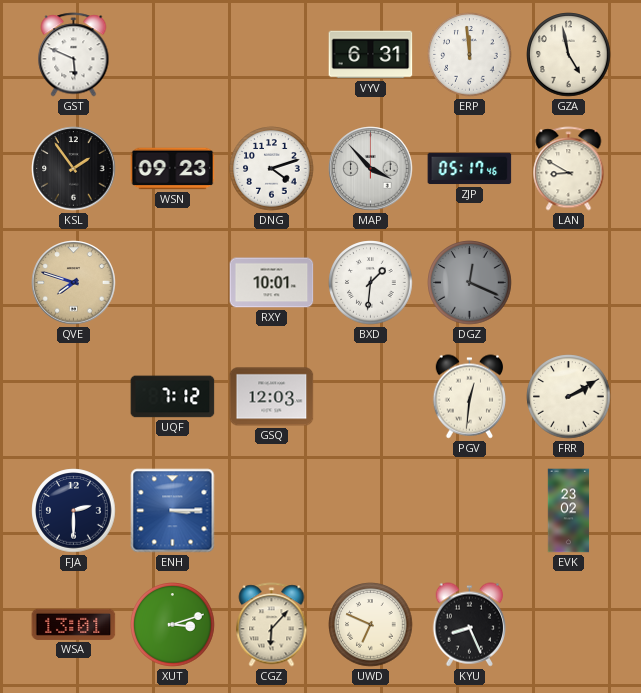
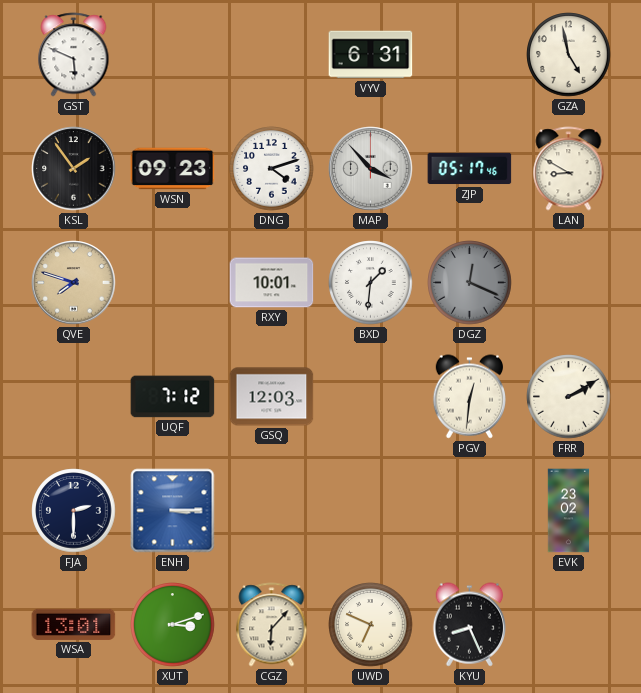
ERP: 11:59 -> none
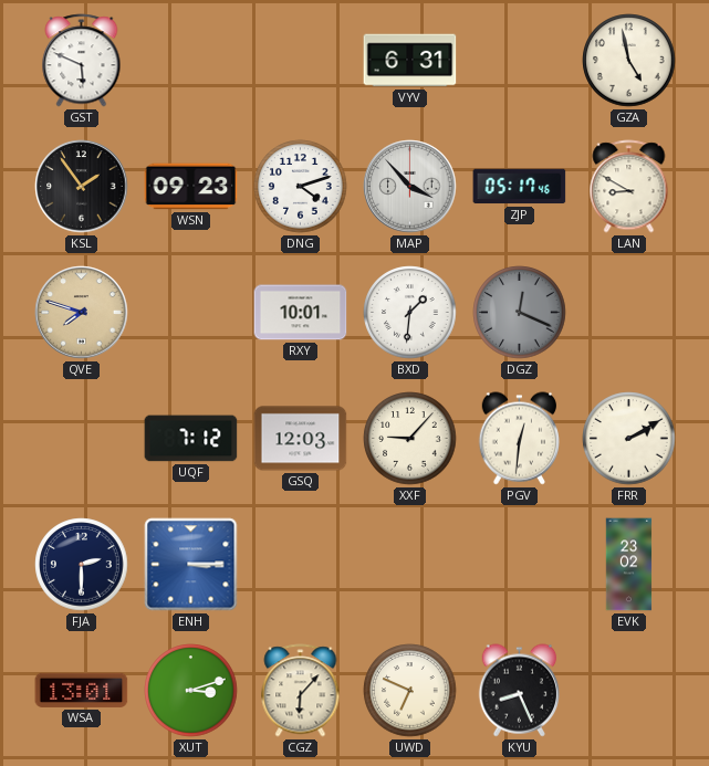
XXF: none -> 9:07
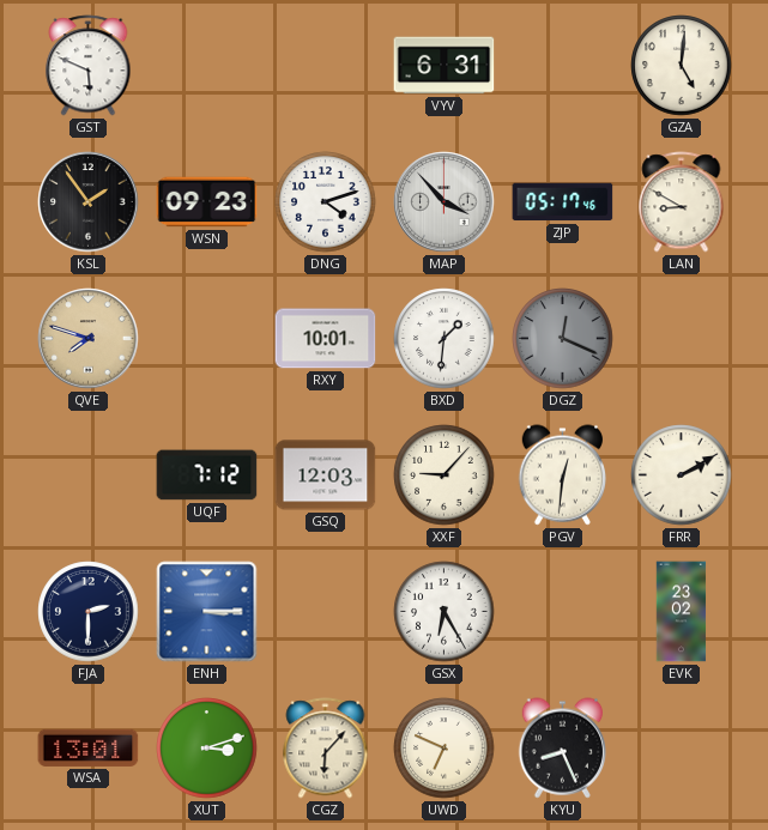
GZA: 4:58 -> 5:01
GSX: none -> 6:25
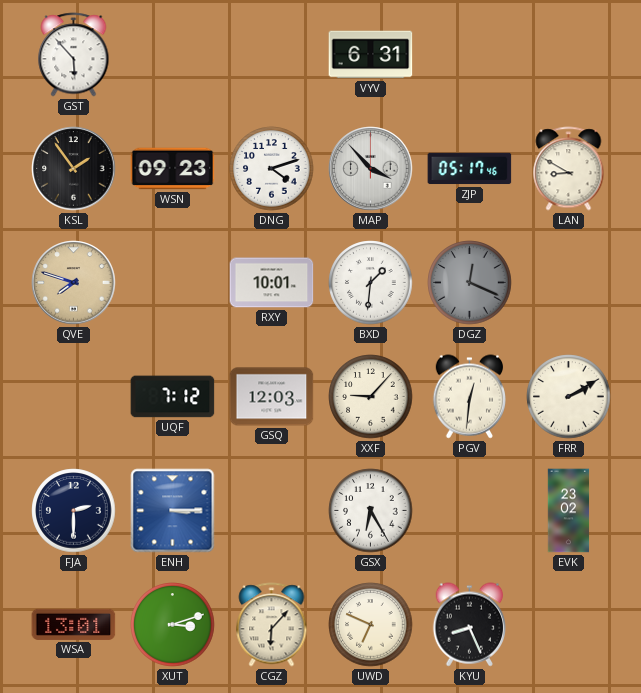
GST: 5:49 -> 5:53
GZA: 5:01 -> none
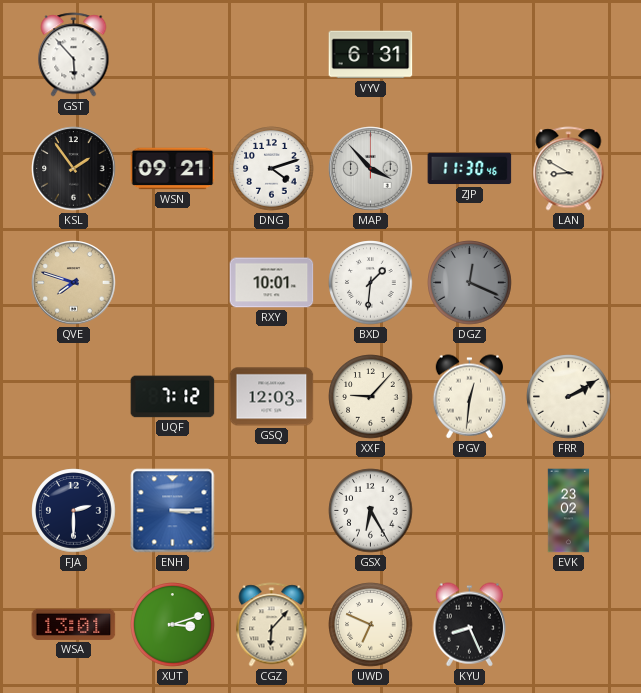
WSN: 09:23 -> 09:21
ZJP: 05:17 -> 11:30
